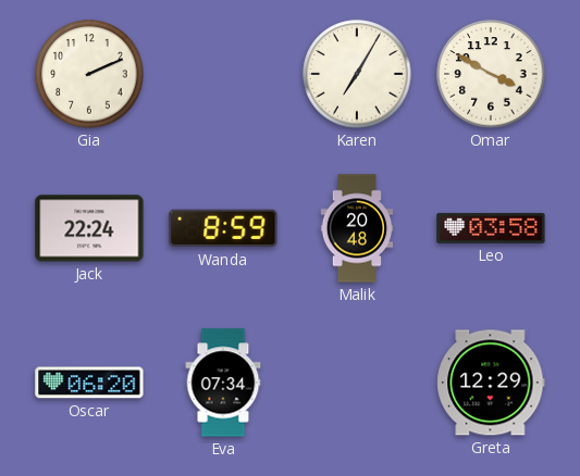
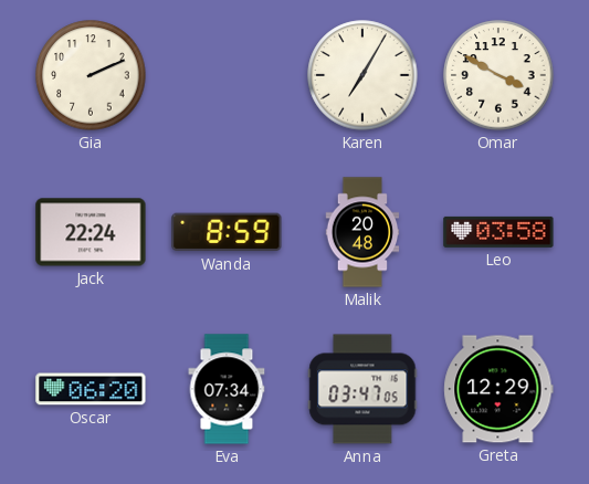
Anna: none -> 03:47
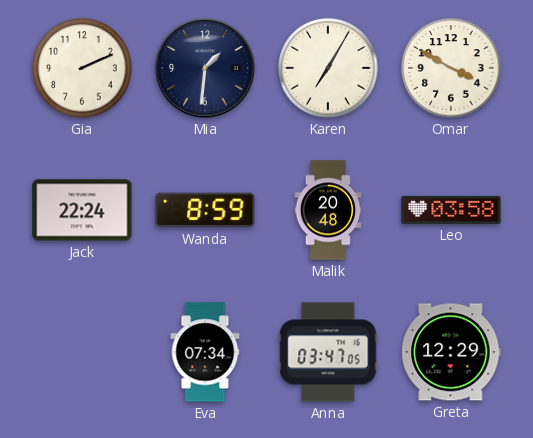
Mia: none -> 1:31
Oscar: 06:20 -> none
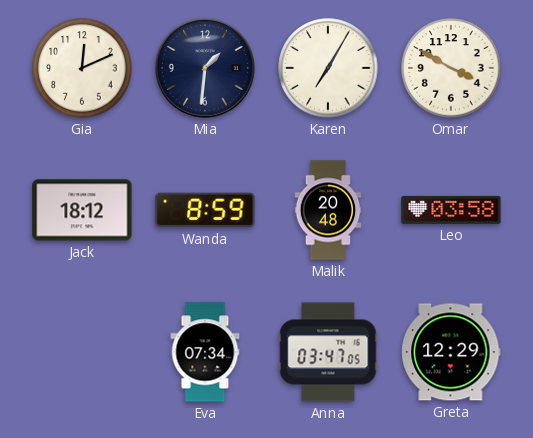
Gia: 2:11 -> 12:11
Jack: 22:24 -> 18:12
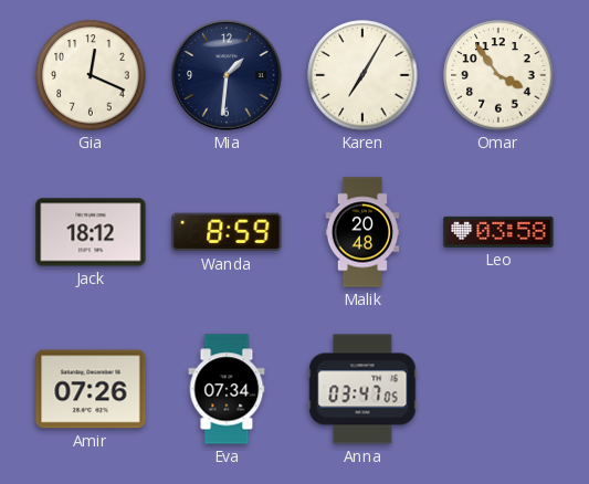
Gia: 12:11 -> 12:19
Omar: 3:50 -> 3:54
Amir: none -> 07:26
Greta: 12:29 -> none
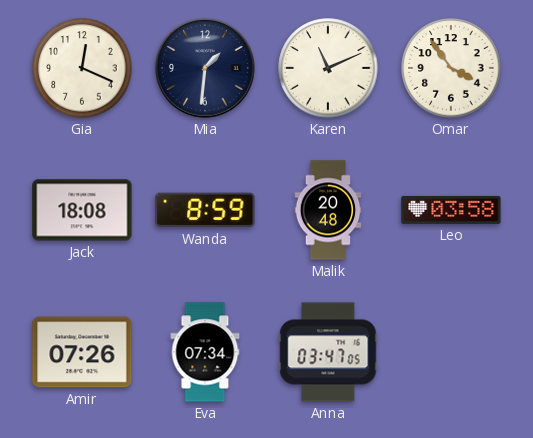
Karen: 7:05 -> 11:11
Jack: 18:12 -> 18:08
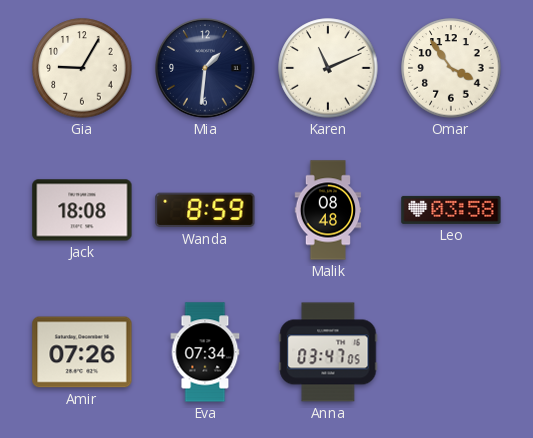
Gia: 12:19 -> 9:05
Malik: 20:48 -> 08:48
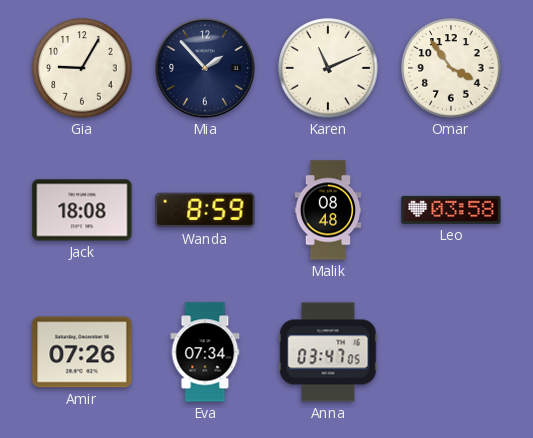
Mia: 1:31 -> 1:53
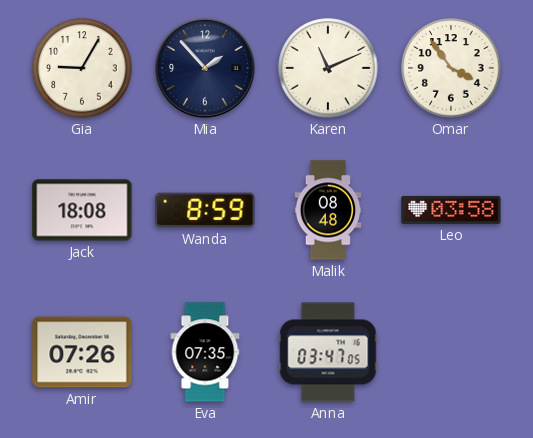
Eva: 07:34 -> 07:35
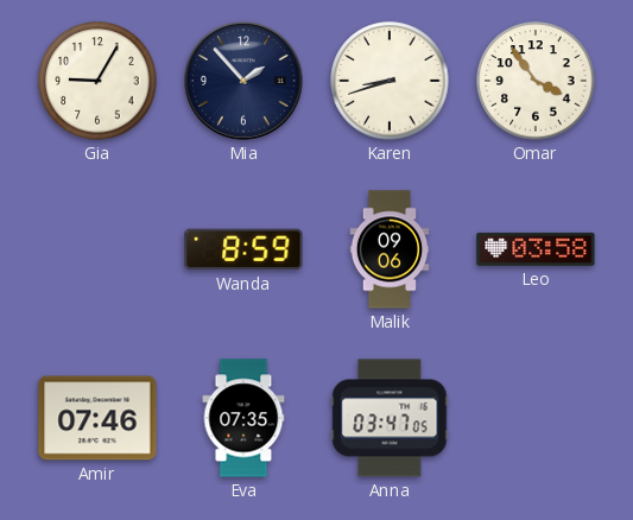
Karen: 11:11 -> 8:42
Jack: 18:08 -> none
Malik: 08:48 -> 09:06
Amir: 07:26 -> 07:46
